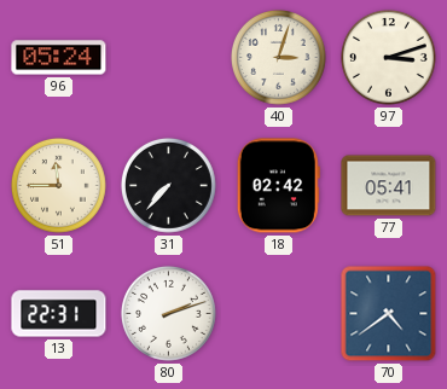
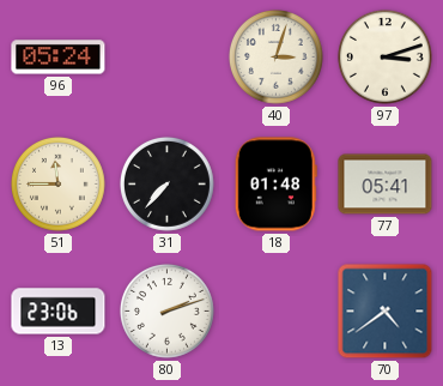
18: 02:42 -> 01:48
13: 22:31 -> 23:06
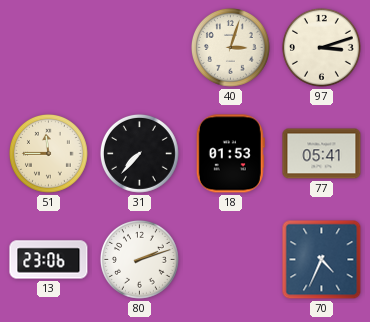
96: 05:24 -> none
18: 01:48 -> 01:53
70: 4:39 -> 4:34
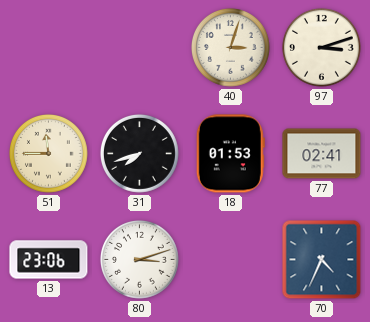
31: 7:37 -> 7:42
77: 05:41 -> 02:41
80: 2:12 -> 3:12
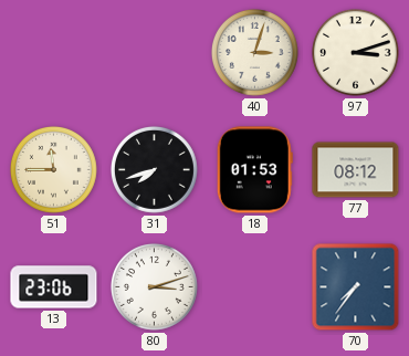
77: 02:41 -> 08:12
70: 4:34 -> 7:36
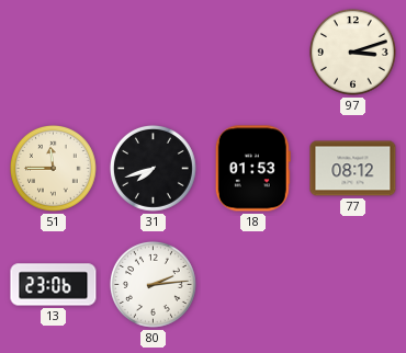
40: 3:03 -> none
80: 3:12 -> 2:14
70: 7:36 -> none
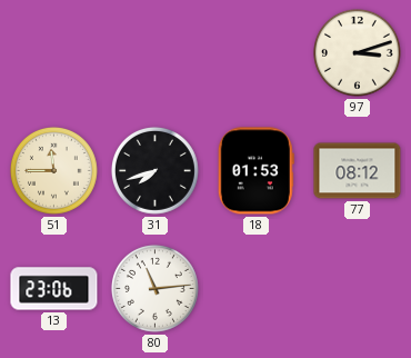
80: 2:14 -> 11:14
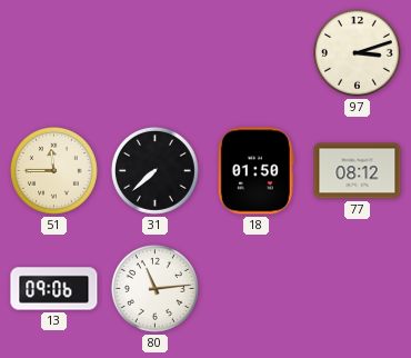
31: 7:42 -> 7:38
18: 01:53 -> 01:50
13: 23:06 -> 09:06
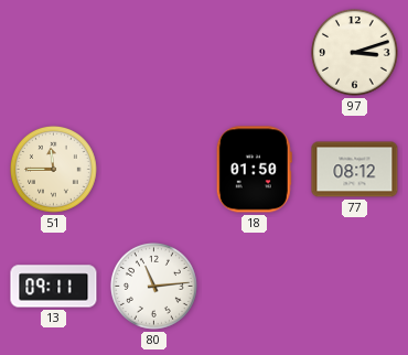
31: 7:38 -> none
13: 09:06 -> 09:11
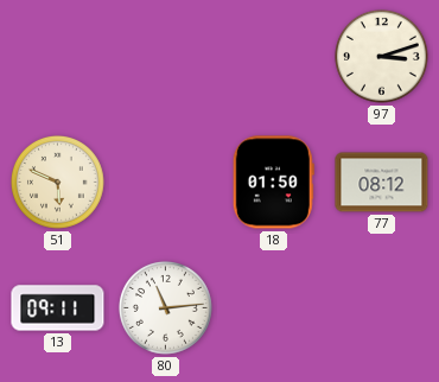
51: 11:45 -> 5:49
